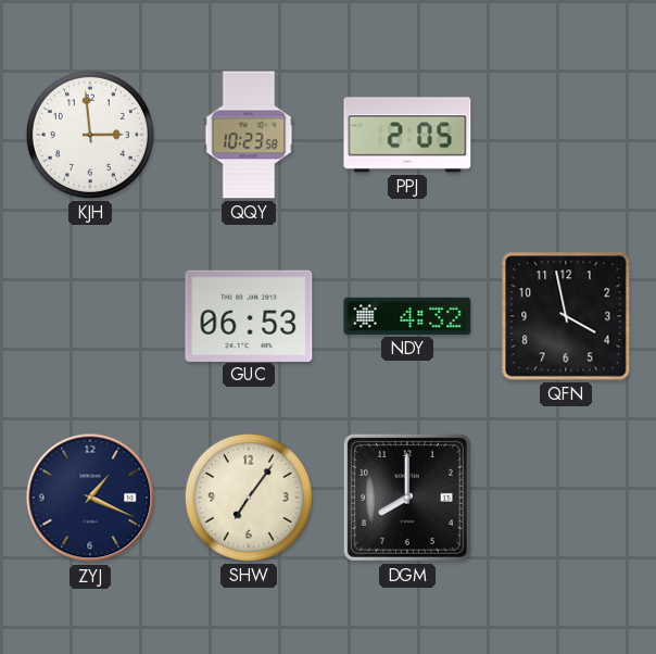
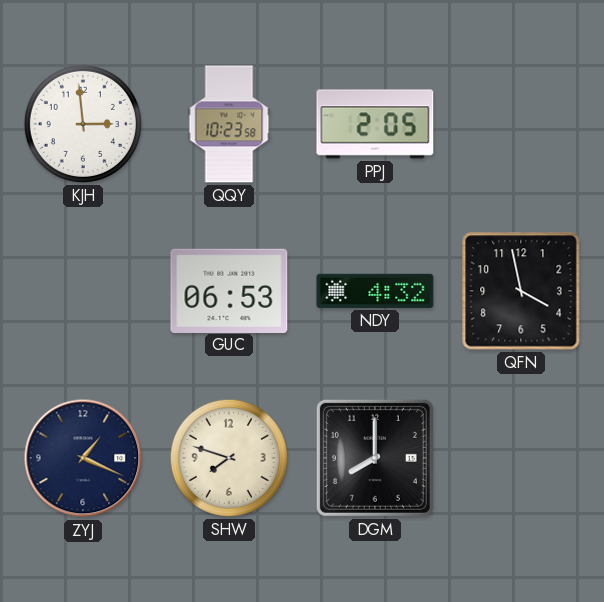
SHW: 7:06 -> 7:48
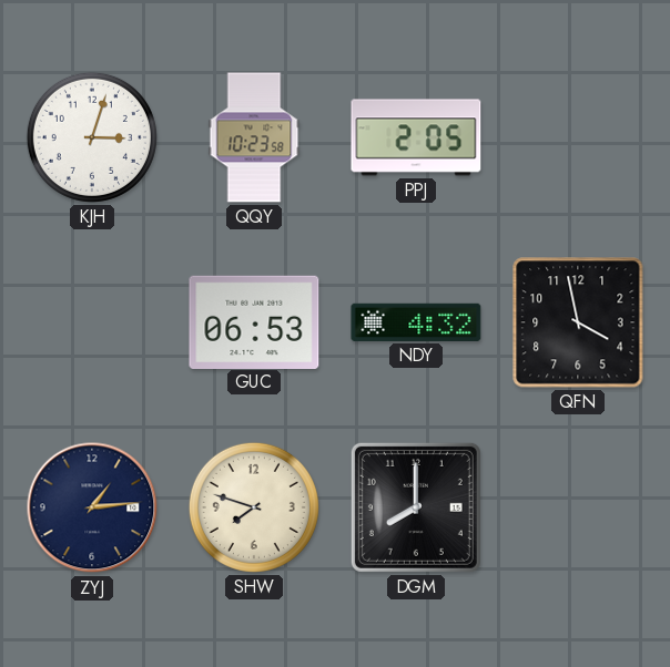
KJH: 2:59 -> 3:03
ZYJ: 1:19 -> 1:14
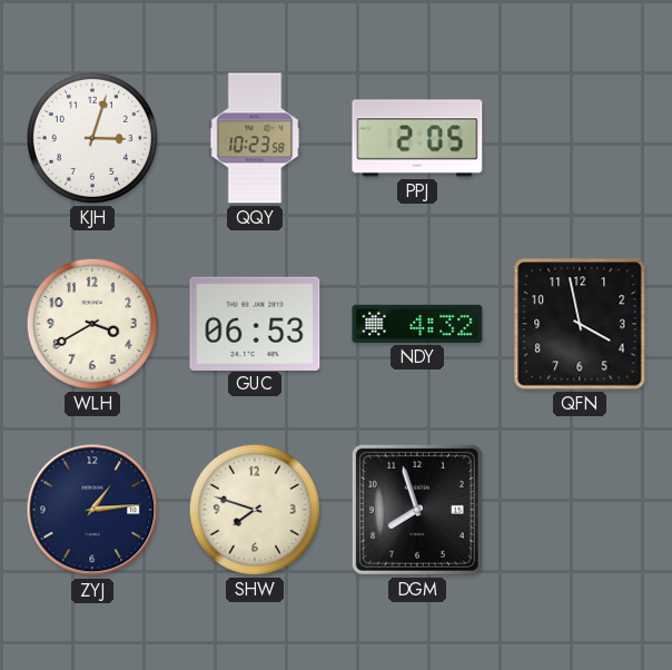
WLH: none -> 3:40
DGM: 8:00 -> 7:57
